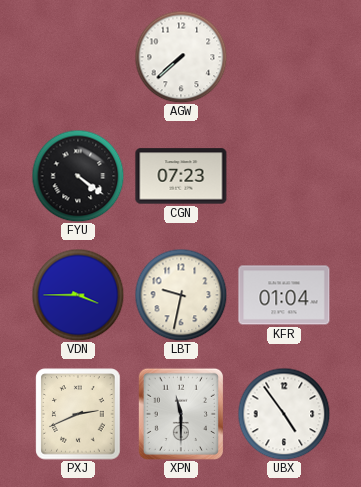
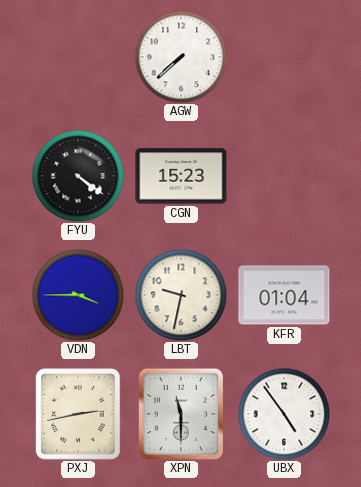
CGN: 07:23 -> 15:23
PXJ: 2:41 -> 2:43
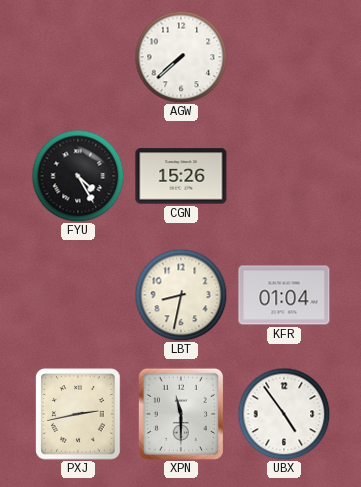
FYU: 4:21 -> 4:25
CGN: 15:23 -> 15:26
VDN: 3:45 -> none
LBT: 9:32 -> 8:32
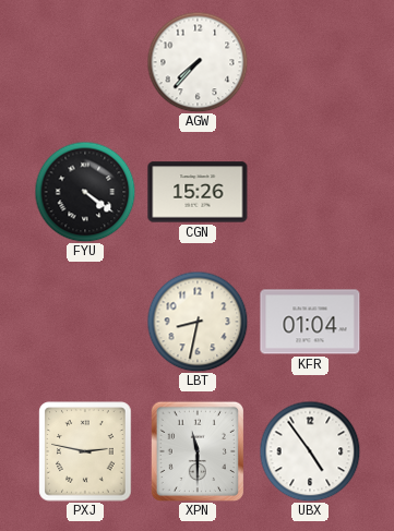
AGW: 7:38 -> 7:37
FYU: 4:25 -> 4:21
PXJ: 2:43 -> 2:47
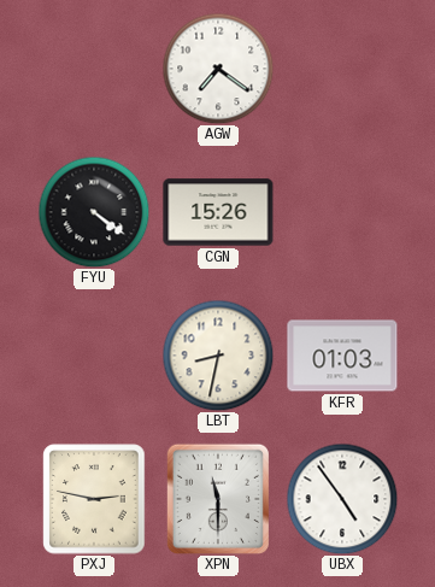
AGW: 7:37 -> 7:21
KFR: 01:04 -> 01:03
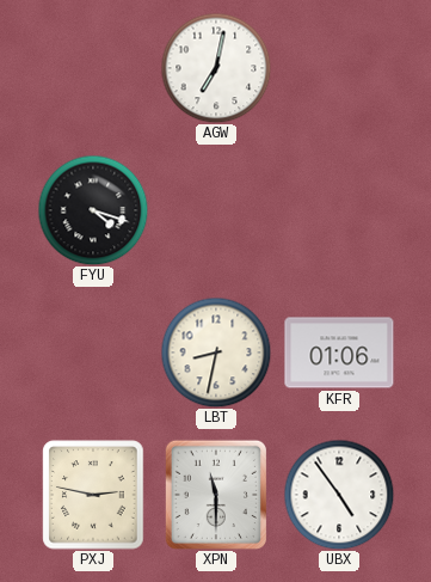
AGW: 7:21 -> 7:02
FYU: 4:21 -> 4:18
CGN: 15:26 -> none
KFR: 01:03 -> 01:06
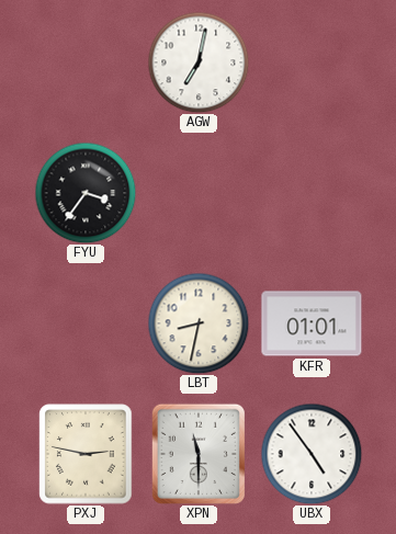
FYU: 4:18 -> 3:36
KFR: 01:06 -> 01:01
